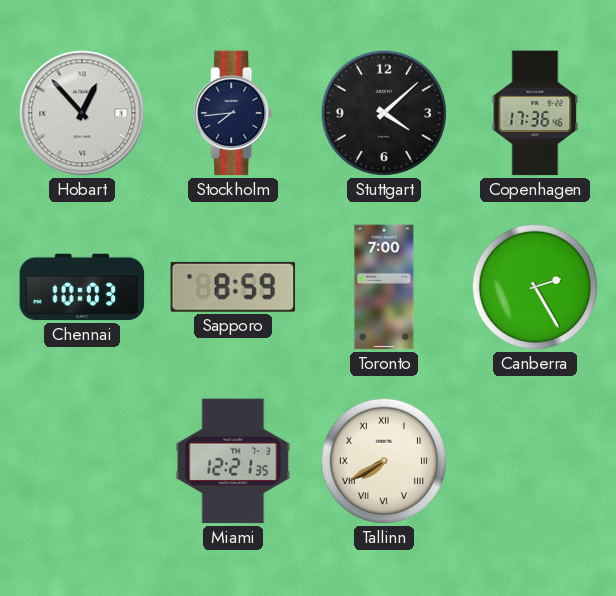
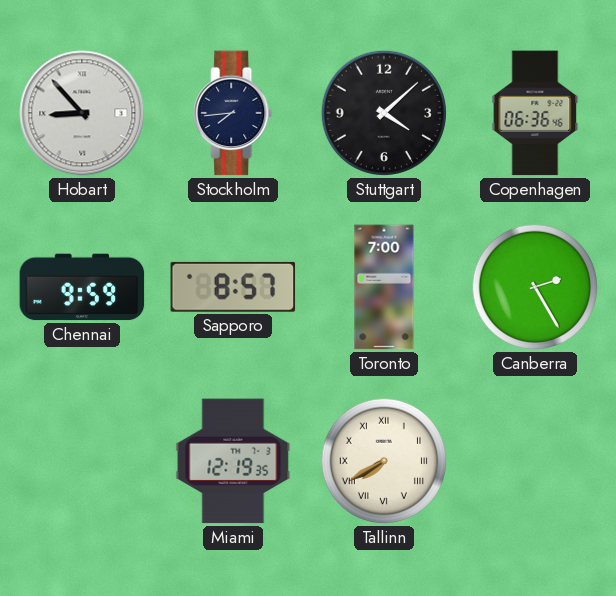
Hobart: 12:53 -> 8:53
Copenhagen: 17:36 -> 06:36
Chennai: 10:03 -> 9:59
Sapporo: 8:59 -> 8:57
Miami: 12:21 -> 12:19
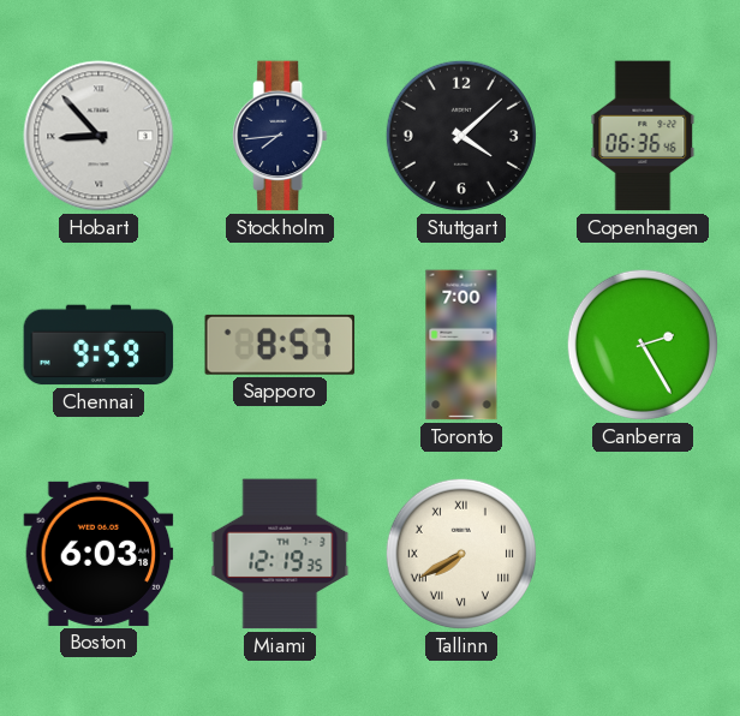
Boston: none -> 6:03
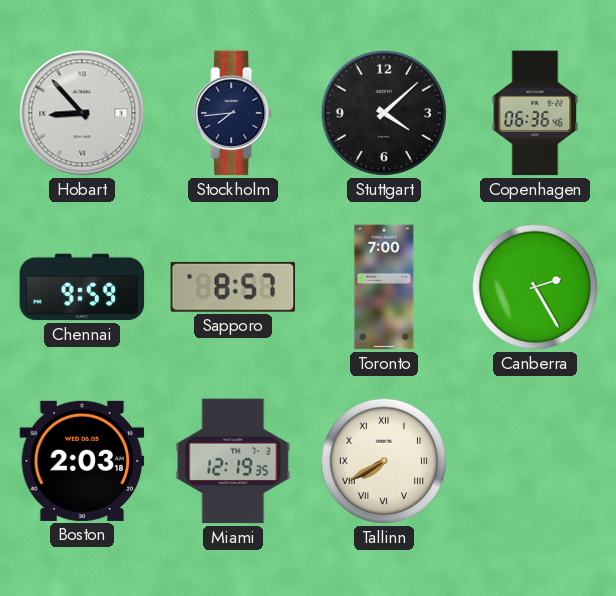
Boston: 6:03 -> 2:03
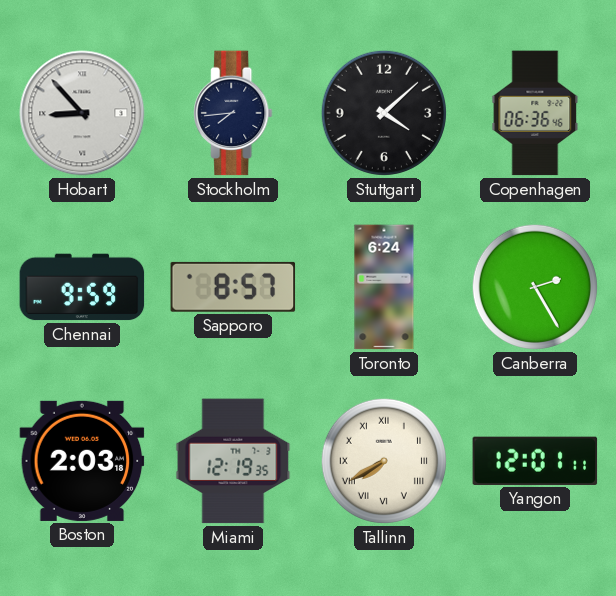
Toronto: 7:00 -> 6:24
Yangon: none -> 12:01
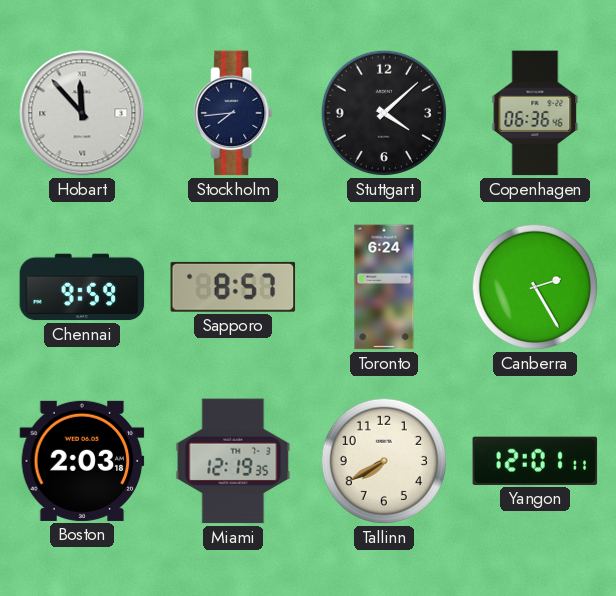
Hobart: 8:53 -> 11:53
Tallinn numerals: Roman -> Arabic
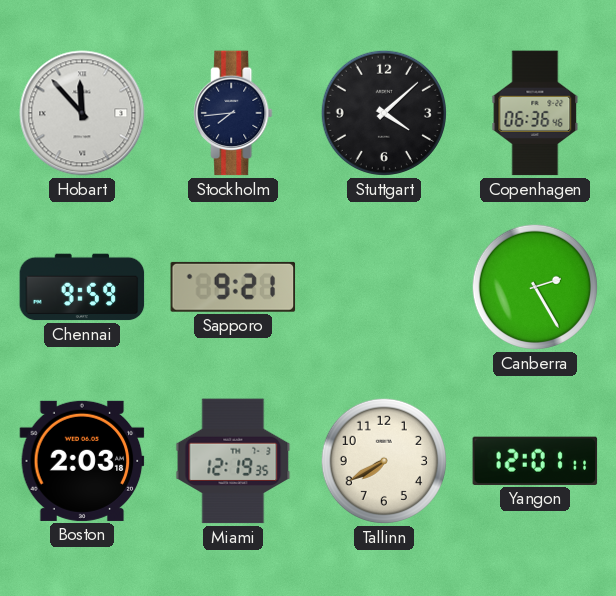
Sapporo: 8:57 -> 9:21
Toronto: 6:24 -> none
